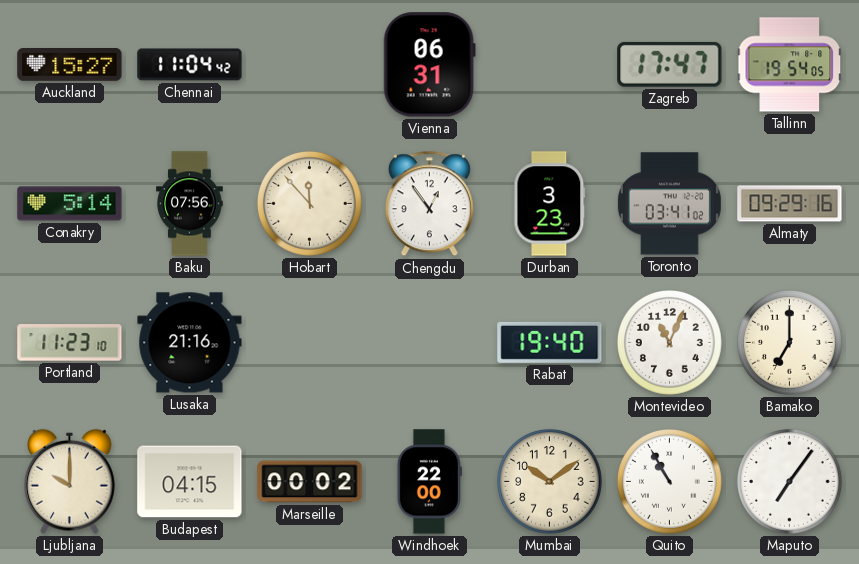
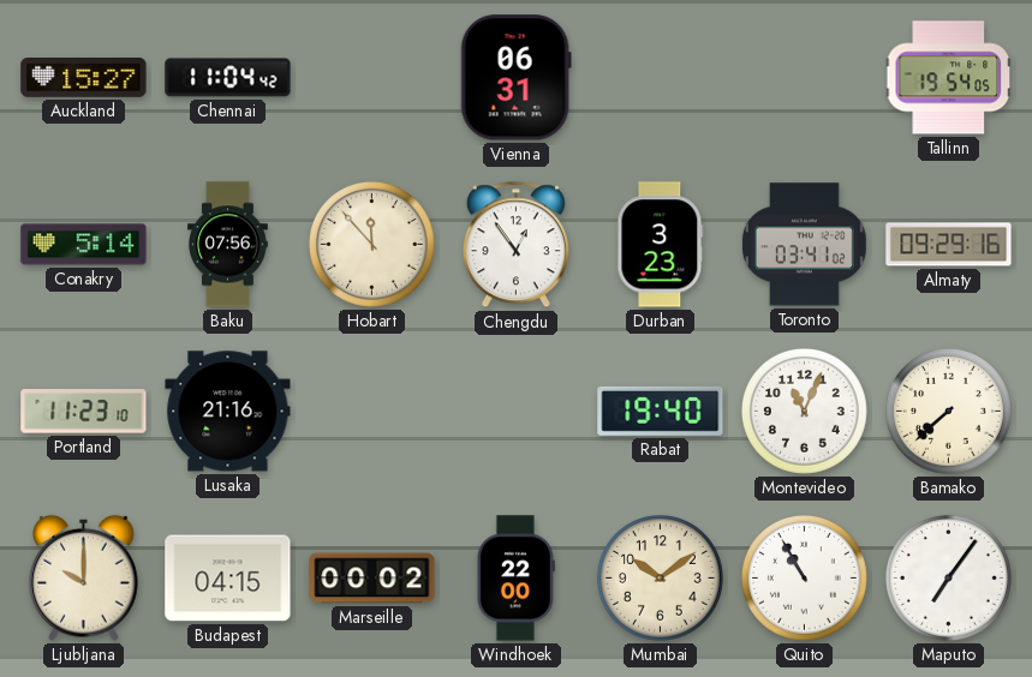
Zagreb: 17:47 -> none
Bamako: 7:00 -> 7:38
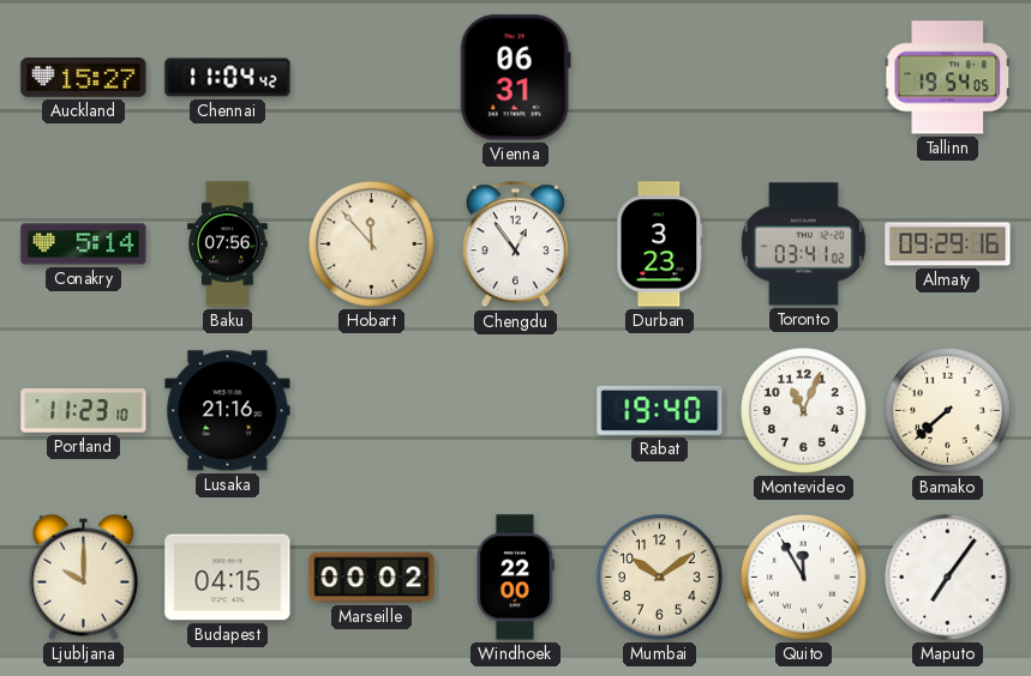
Quito: 10:55 -> 11:55
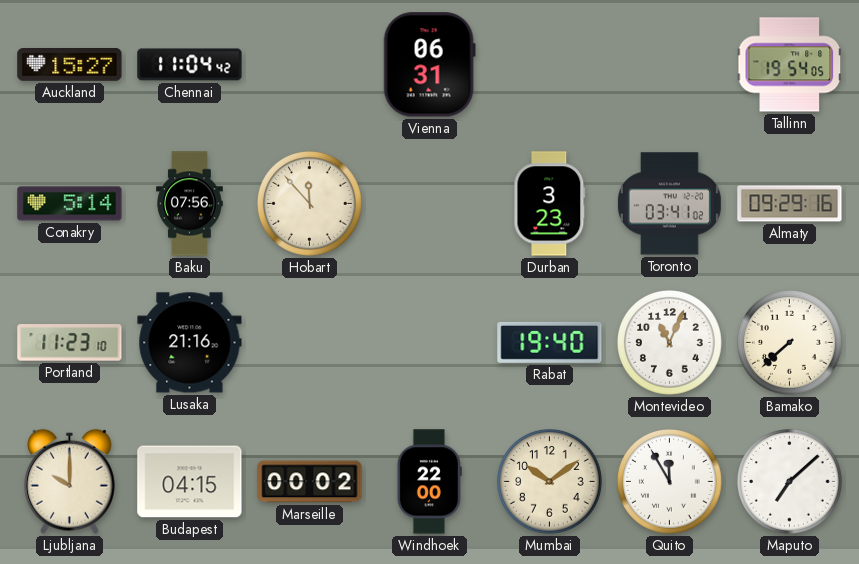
Chengdu: 12:54 -> none
Maputo: 7:06 -> 7:08
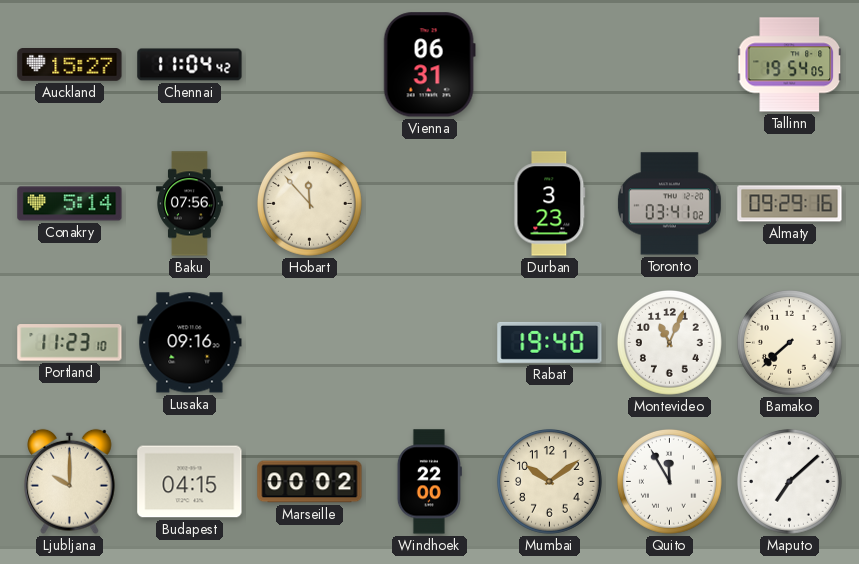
Lusaka: 21:16 -> 09:16
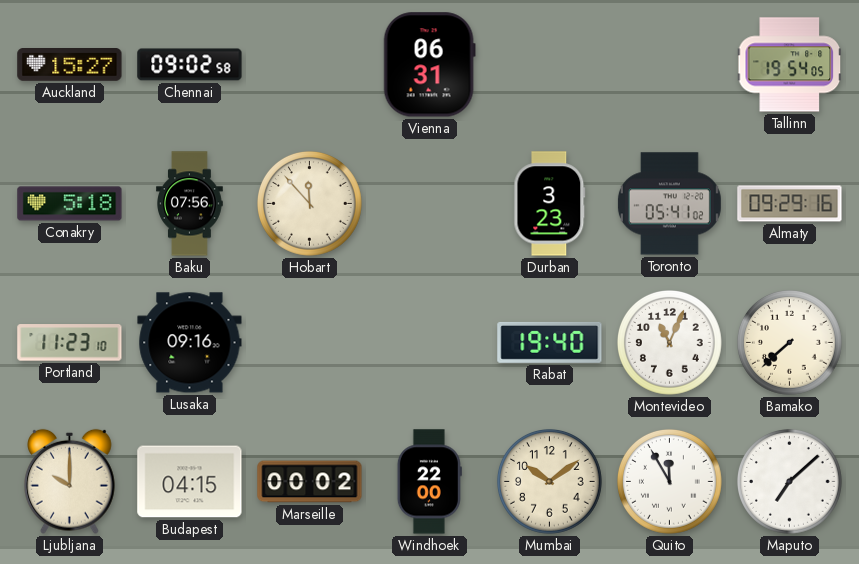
Chennai: 11:04 -> 09:02
Conakry: 5:14 -> 5:18
Toronto: 03:41 -> 05:41
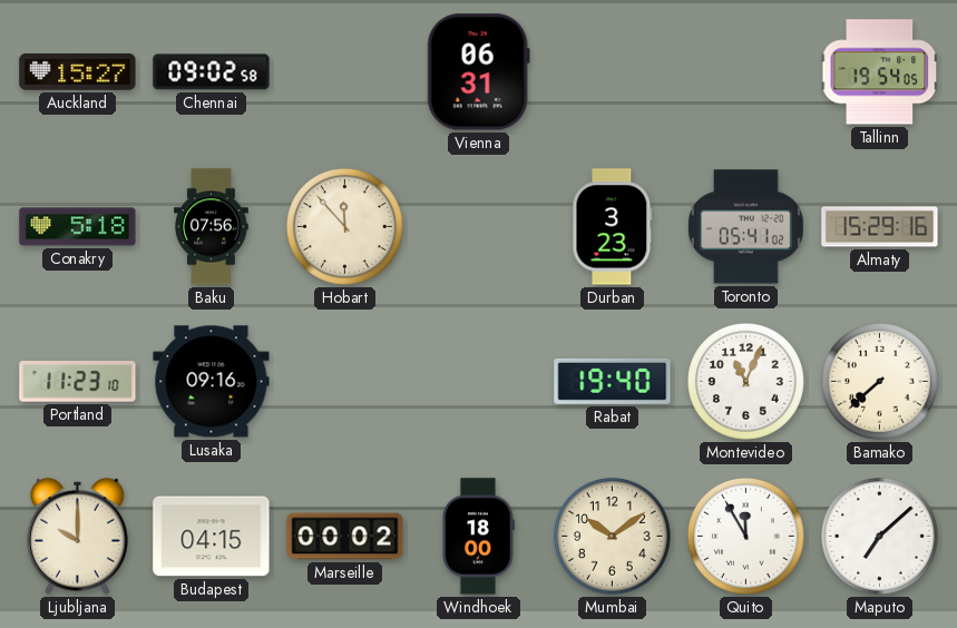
Almaty: 09:29 -> 15:29
Windhoek: 22:00 -> 18:00
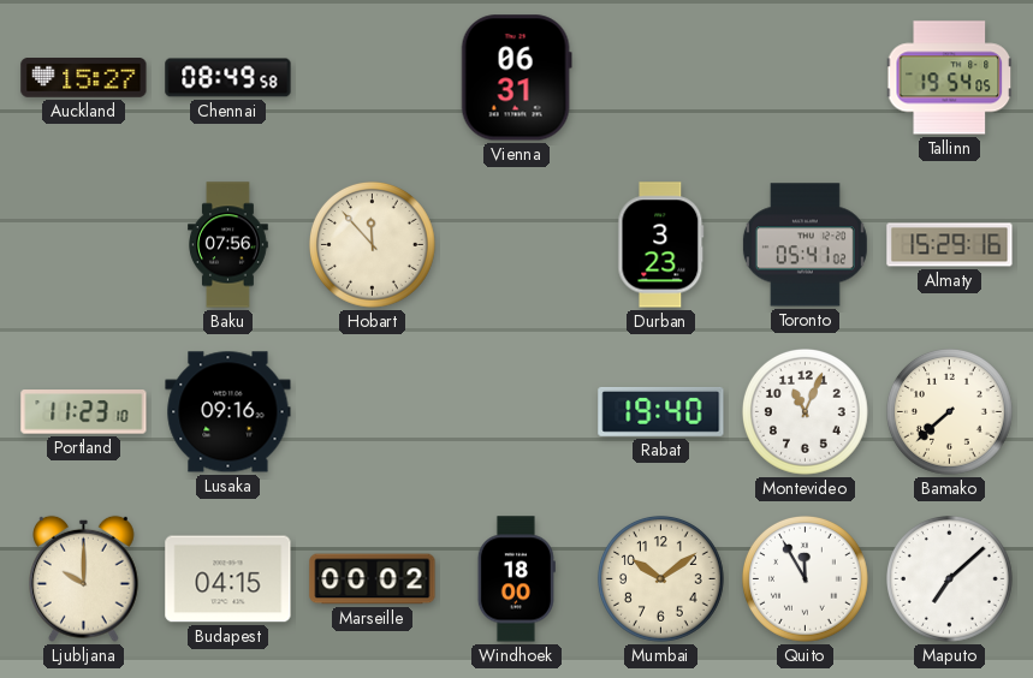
Chennai: 09:02 -> 08:49
Conakry: 5:18 -> none
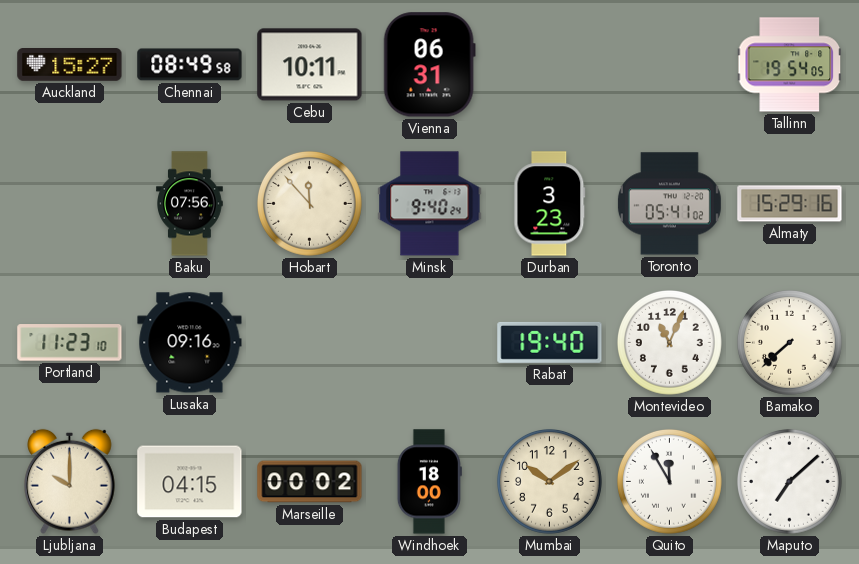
Cebu: none -> 10:11
Minsk: none -> 9:40
